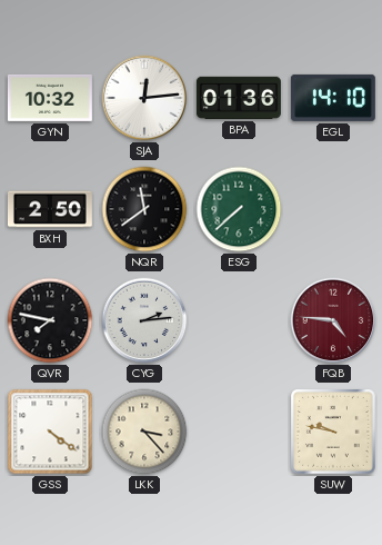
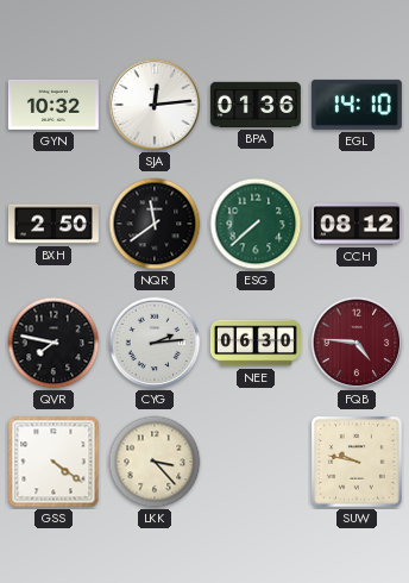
CCH: none -> 08:12
NEE: none -> 06:30
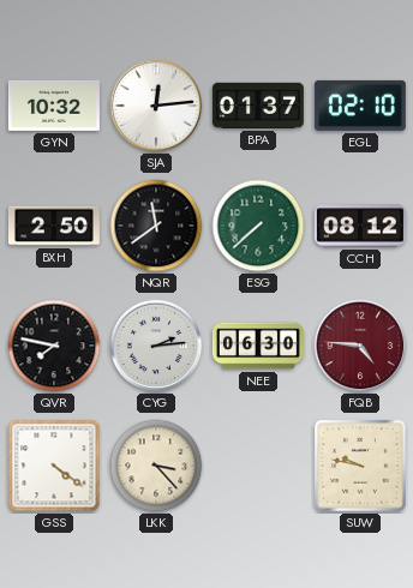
BPA: 01:36 -> 01:37
EGL: 14:10 -> 02:10
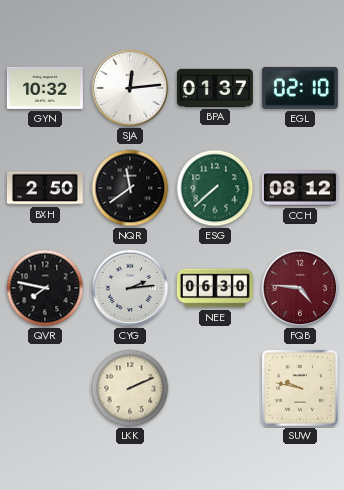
GSS: 4:21 -> none
LKK: 3:23 -> 2:11
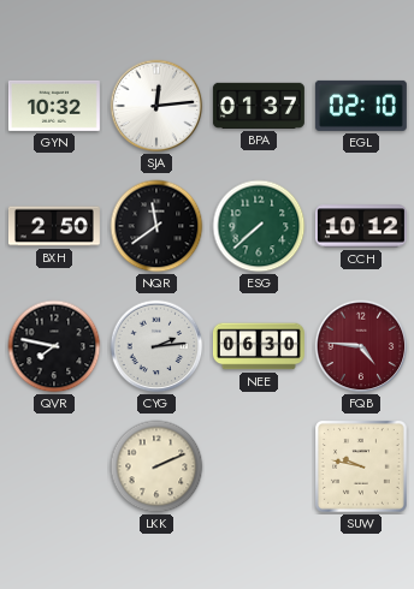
CCH: 08:12 -> 10:12
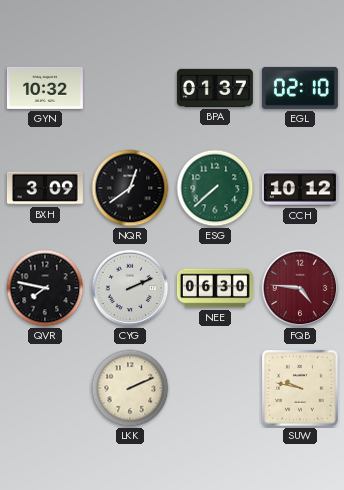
SJA: 12:14 -> none
BXH: 2:50 -> 3:09
NQR: 11:39 -> 12:39
CYG: 2:14 -> 2:11
